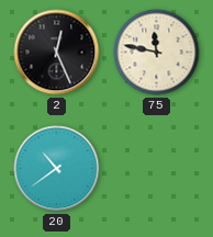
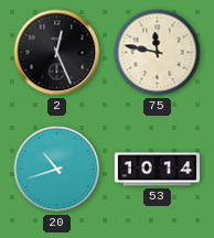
20: 10:39 -> 10:42
53: none -> 10:14
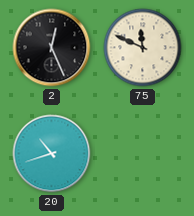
75: 11:47 -> 11:49
53: 10:14 -> none
